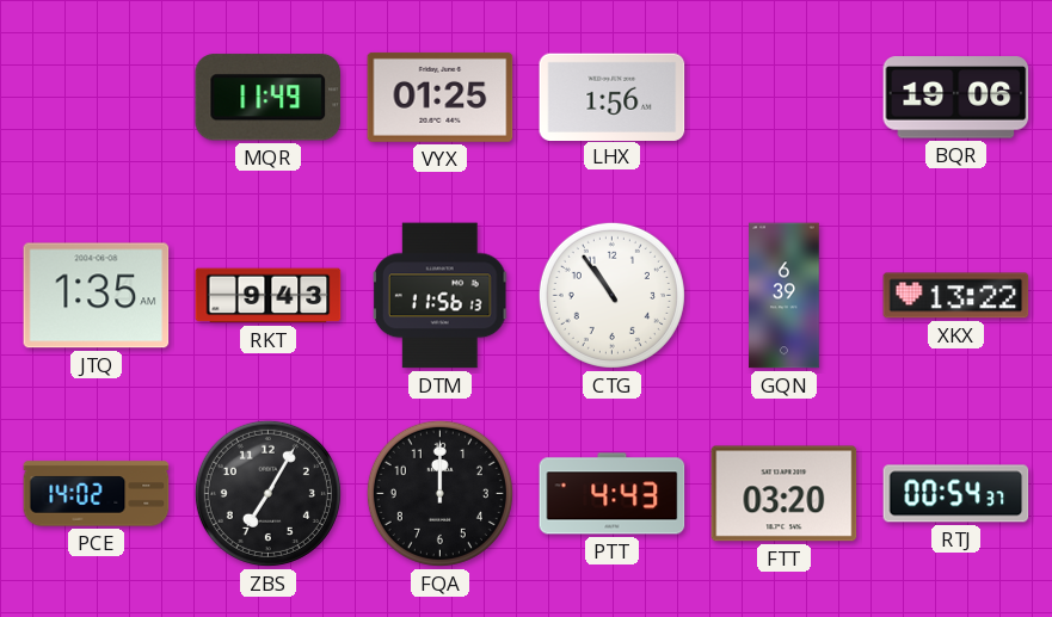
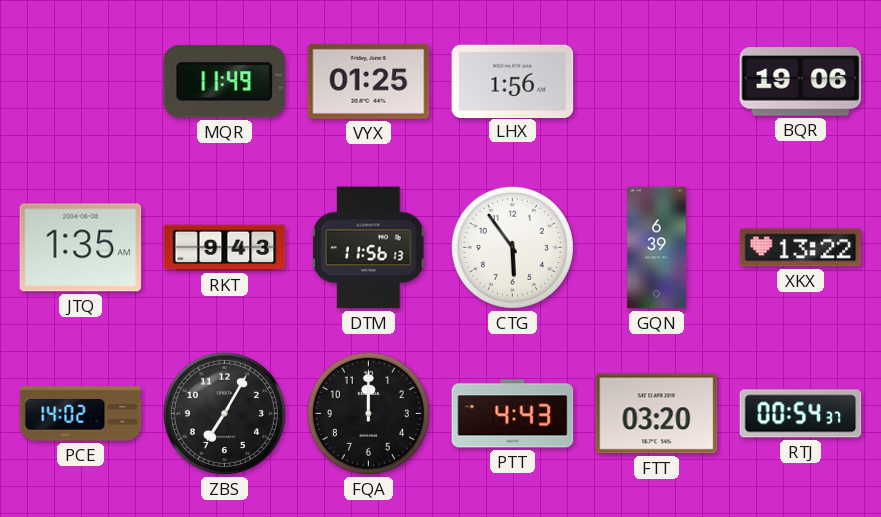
CTG: 10:54 -> 5:54
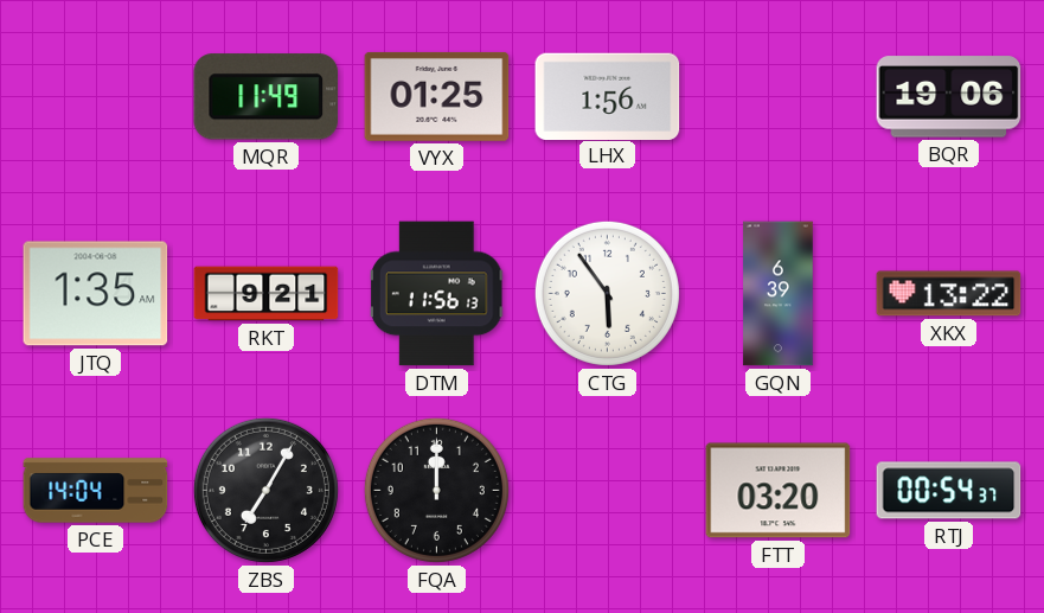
RKT: 9:43 -> 9:21
PCE: 14:02 -> 14:04
PTT: 4:43 -> none
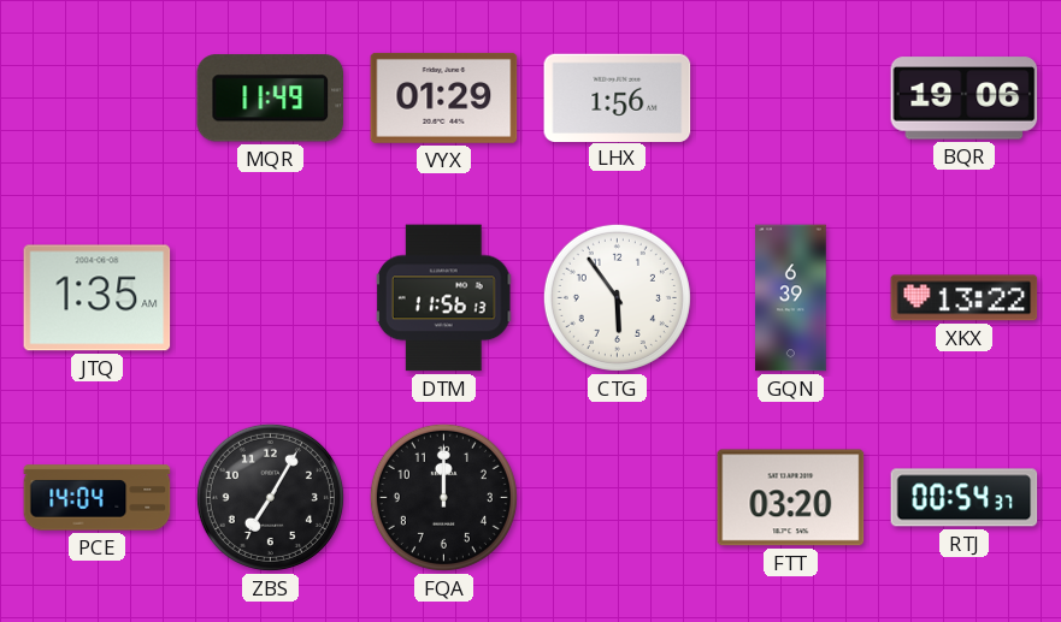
VYX: 01:25 -> 01:29
RKT: 9:21 -> none
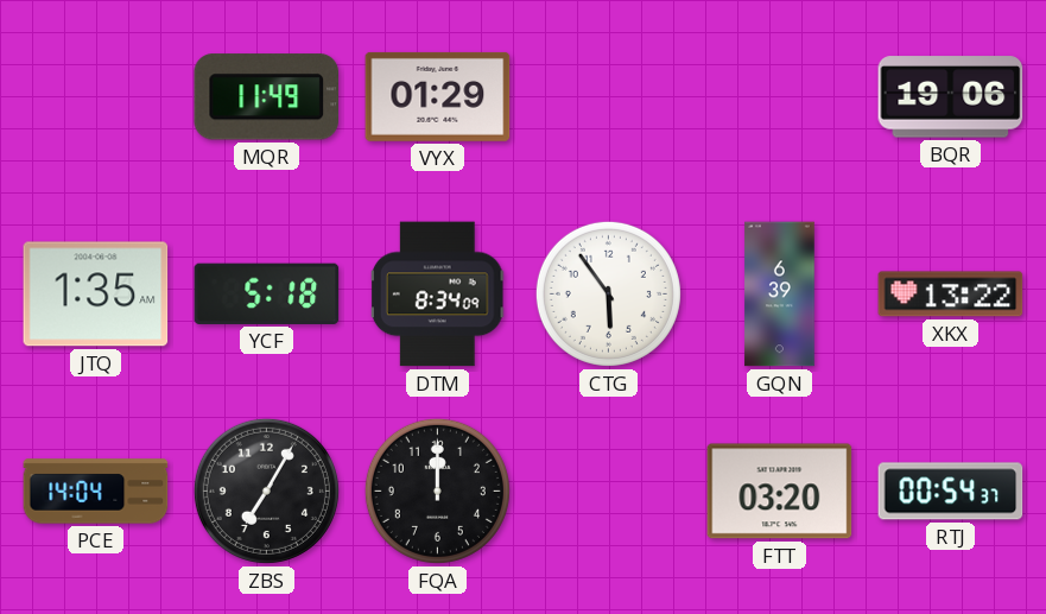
LHX: 1:56 -> none
YCF: none -> 5:18
DTM: 11:56 -> 8:34
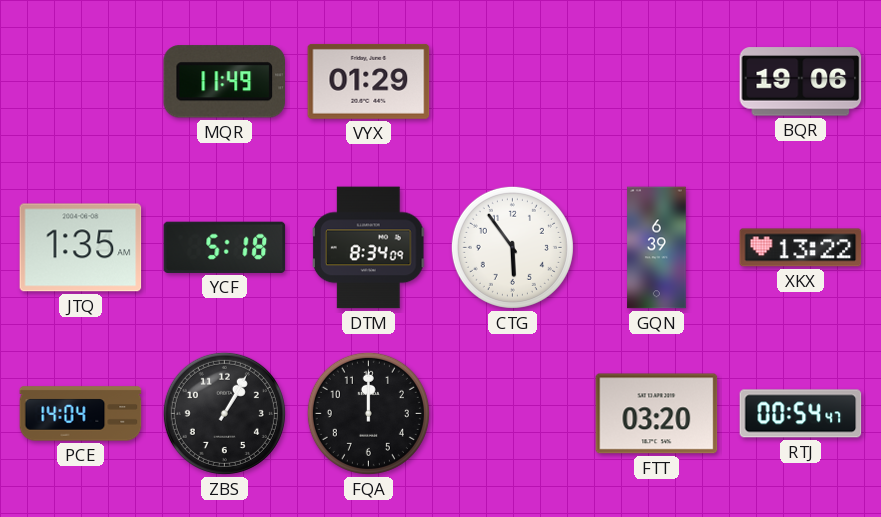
ZBS: 7:05 -> 1:05
RTJ: 00:54:37 -> 00:54:47
